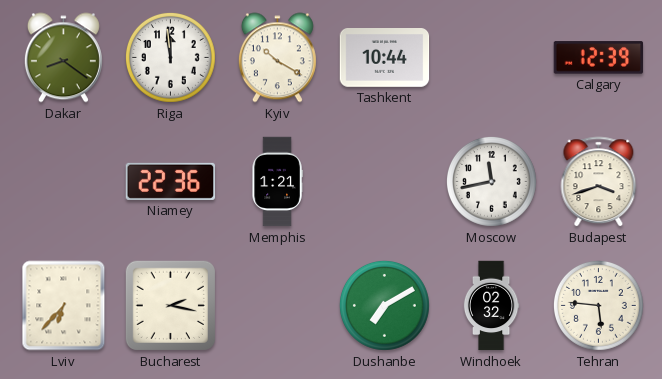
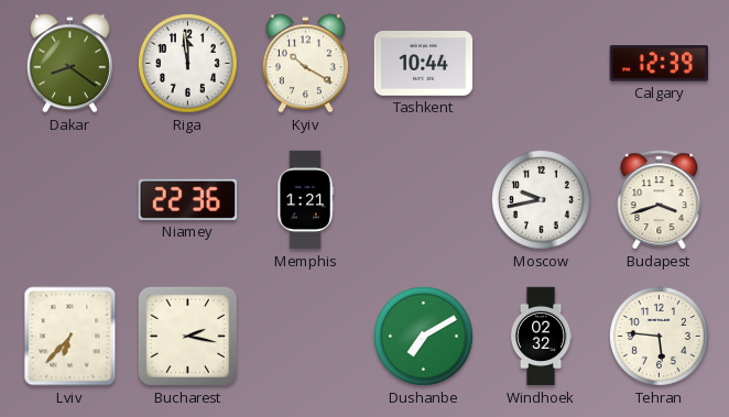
Moscow: 11:43 -> 9:43
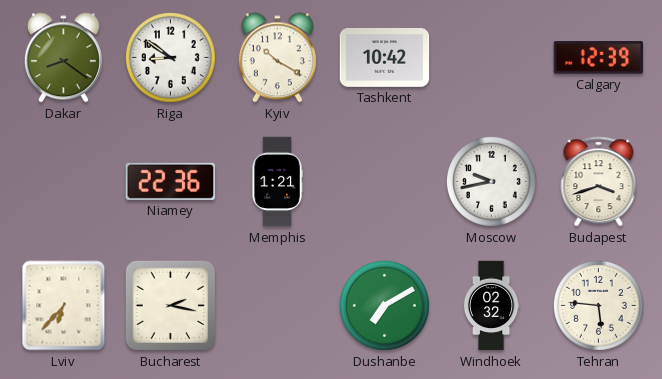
Riga: 11:59 -> 8:51
Tashkent: 10:44 -> 10:42
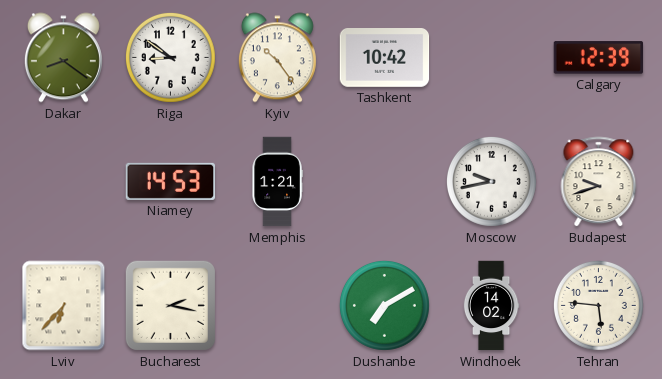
Kyiv: 10:20 -> 10:24
Niamey: 22:36 -> 14:53
Budapest: 3:42 -> 9:42
Windhoek: 02:32 -> 14:02
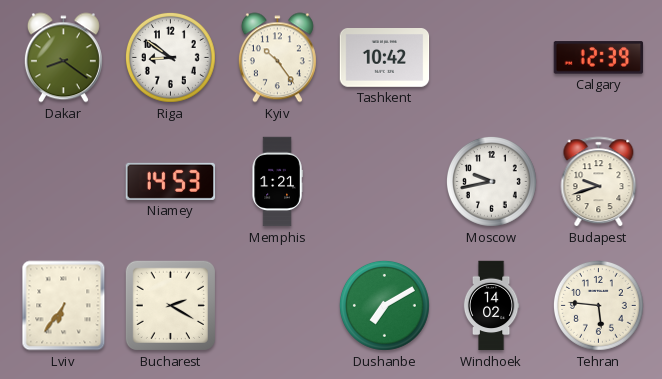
Lviv: 6:37 -> 6:36
Bucharest: 2:17 -> 2:20
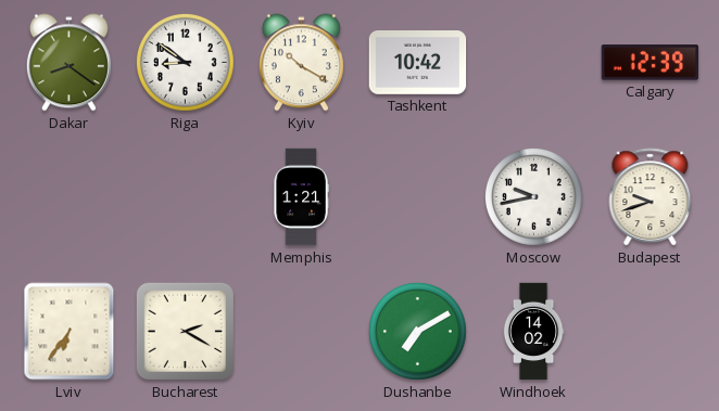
Kyiv: 10:24 -> 10:20
Niamey: 14:53 -> none
Tehran: 5:46 -> none
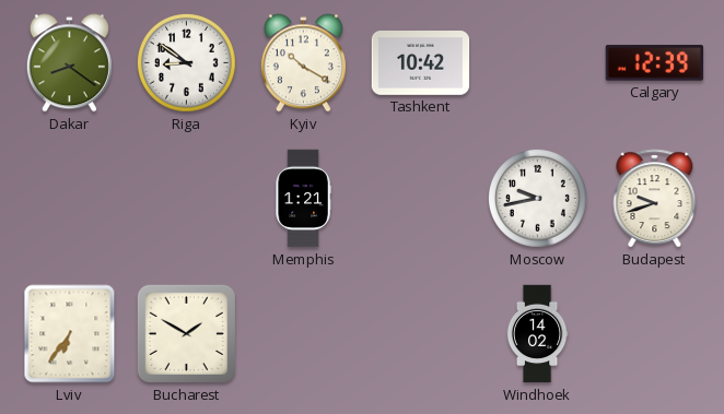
Bucharest: 2:20 -> 1:50
Dushanbe: 7:10 -> none
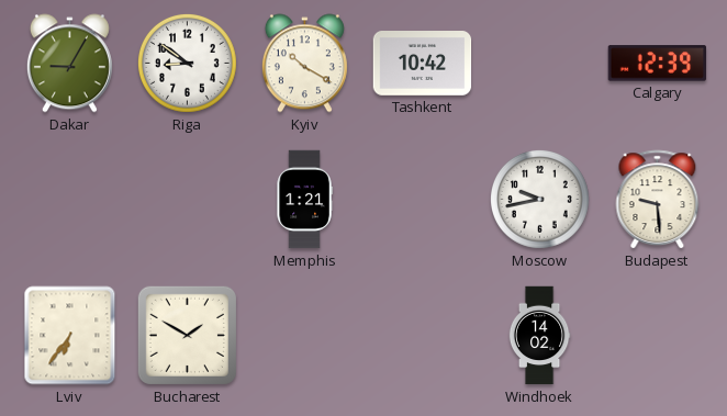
Dakar: 8:21 -> 9:05
Budapest: 9:42 -> 9:29
